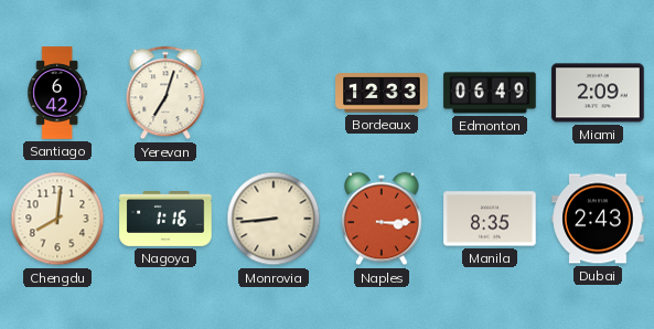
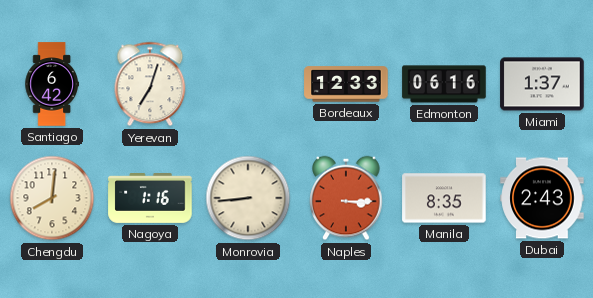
Edmonton: 06:49 -> 06:16
Miami: 2:09 -> 1:37
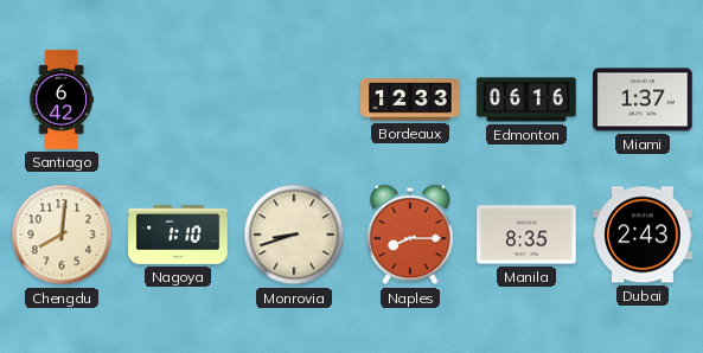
Yerevan: 7:03 -> none
Nagoya: 1:16 -> 1:10
Monrovia: 8:44 -> 8:42
Naples: 3:15 -> 8:15
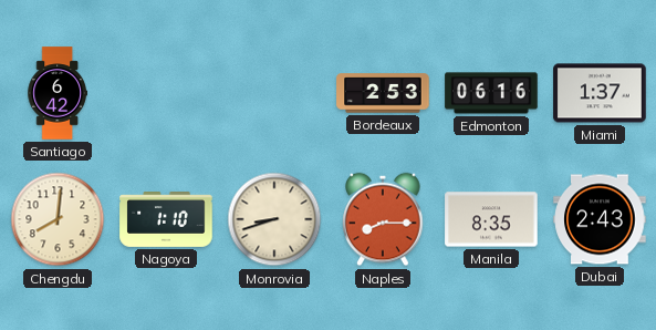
Bordeaux: 12:33 -> 2:53
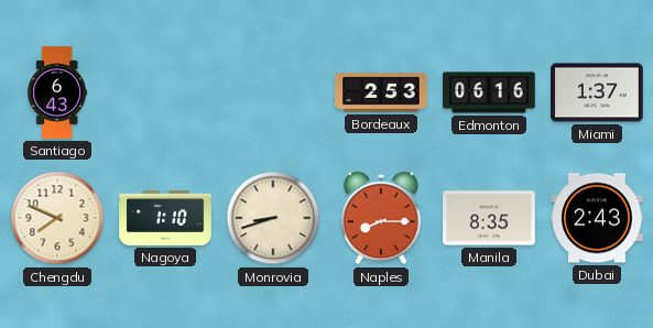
Santiago: 6:42 -> 6:43
Chengdu: 8:01 -> 7:49
